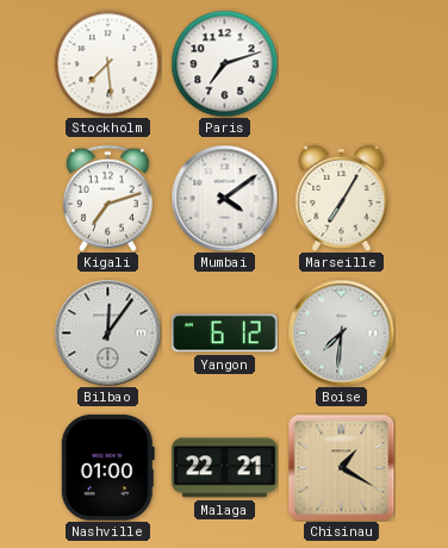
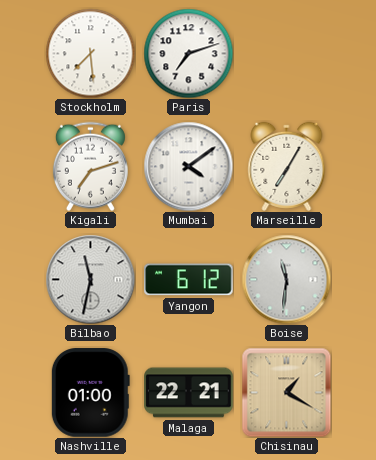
Bilbao: 12:06 -> 11:32
Boise: 7:31 -> 11:31
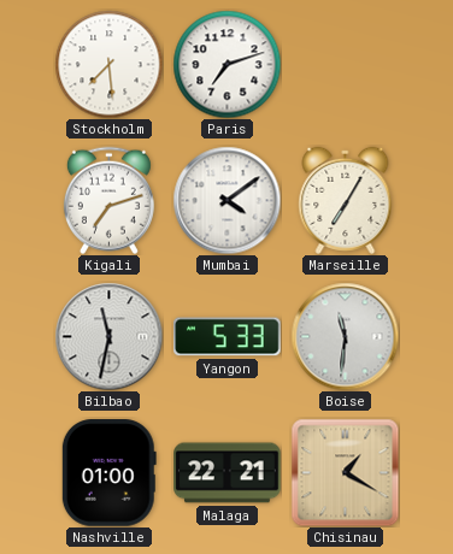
Yangon: 6:12 -> 5:33
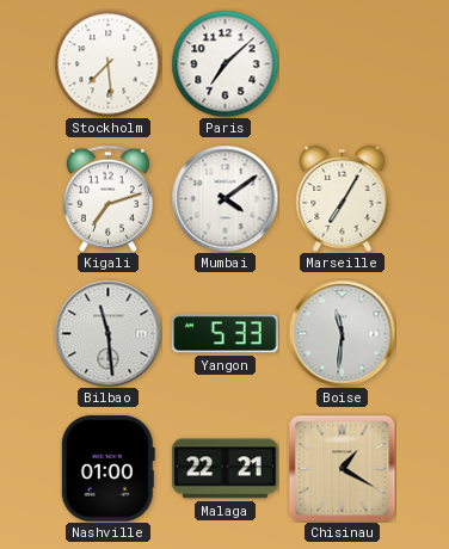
Paris: 7:12 -> 7:08
Bilbao: 11:32 -> 11:29
